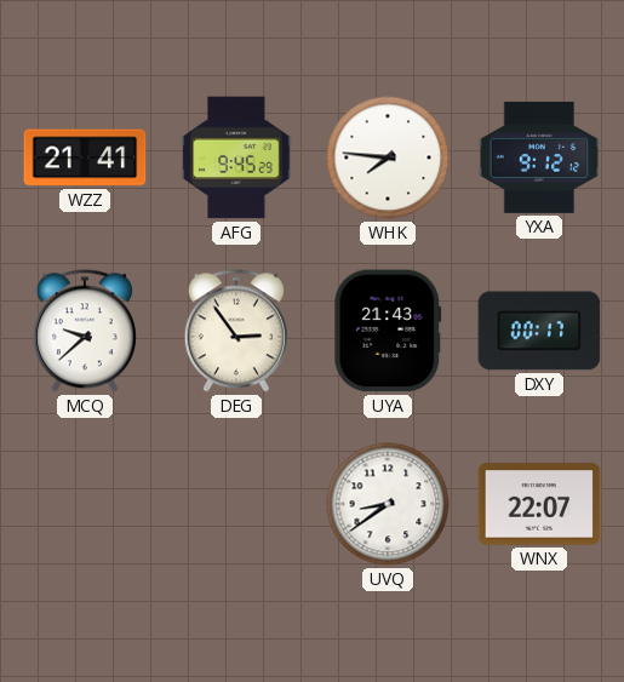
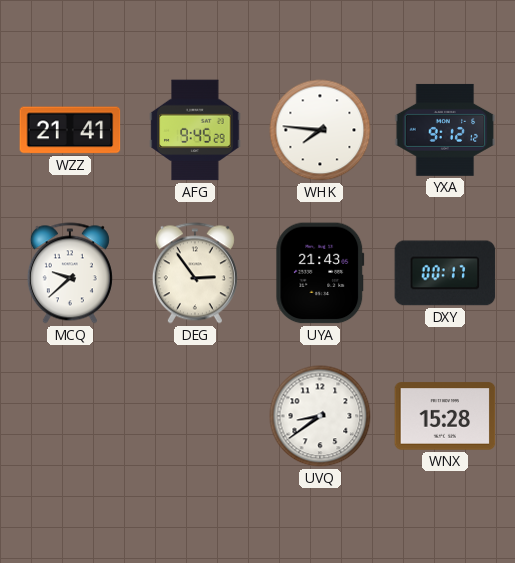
WNX: 22:07 -> 15:28
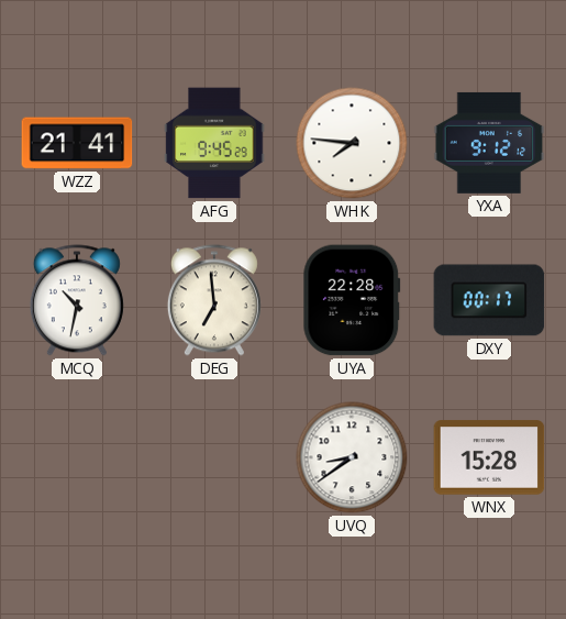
MCQ: 9:38 -> 10:32
DEG: 2:54 -> 6:59
UYA: 21:43 -> 22:28
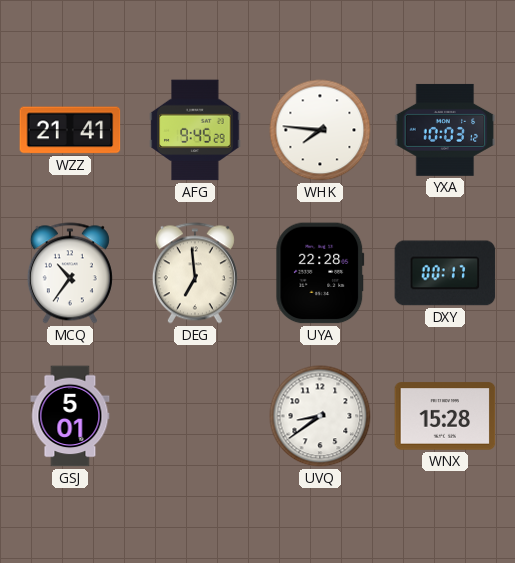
YXA: 9:12 -> 10:03
MCQ: 10:32 -> 10:36
GSJ: none -> 5:01
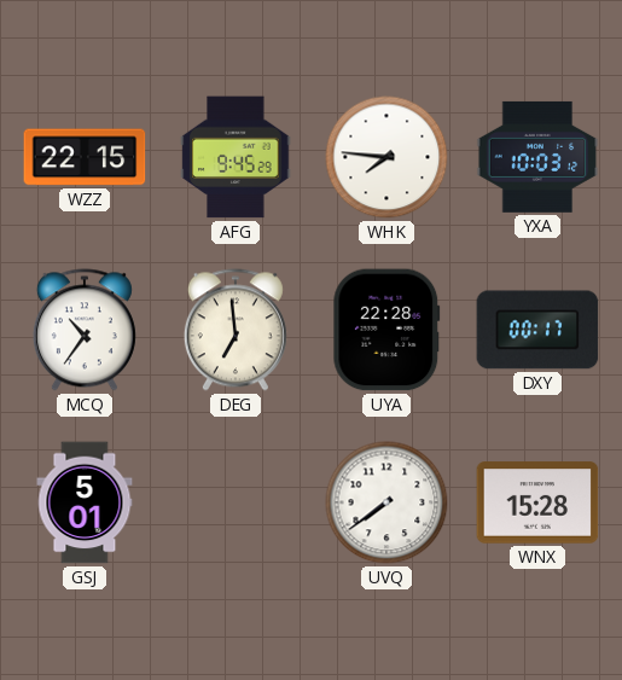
WZZ: 21:41 -> 22:15
UVQ: 8:39 -> 7:39
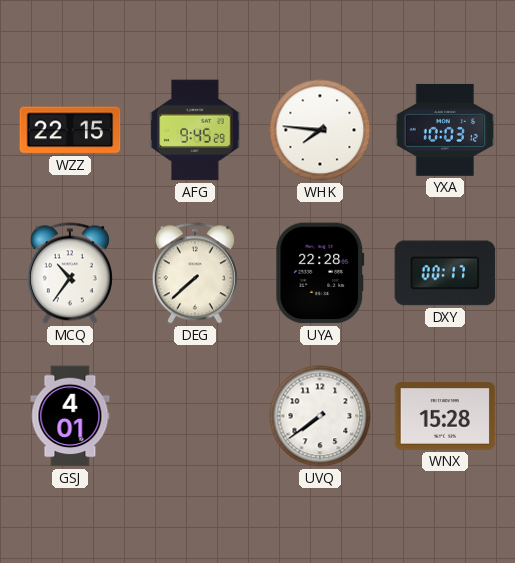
DEG: 6:59 -> 7:38
GSJ: 5:01 -> 4:01
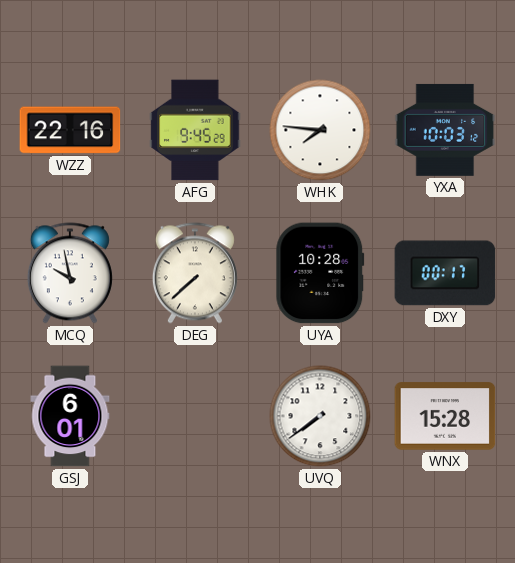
WZZ: 22:15 -> 22:16
MCQ: 10:36 -> 9:58
UYA: 22:28 -> 10:28
GSJ: 4:01 -> 6:01
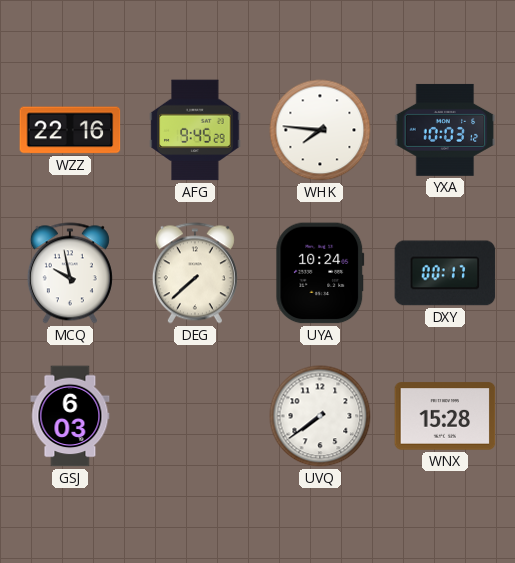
UYA: 10:28 -> 10:24
GSJ: 6:01 -> 6:03
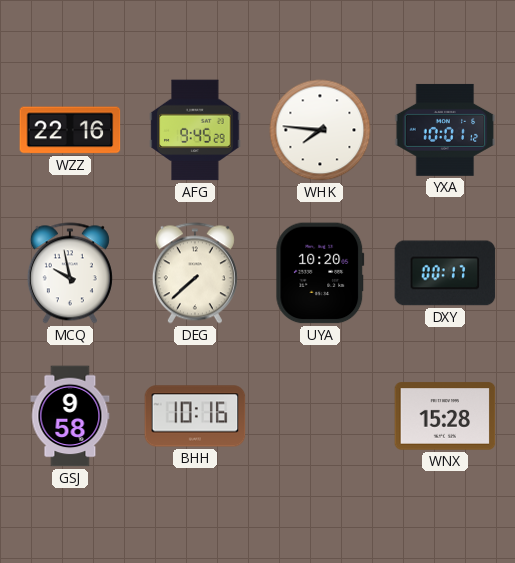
YXA: 10:03 -> 10:01
UYA: 10:24 -> 10:20
GSJ: 6:03 -> 9:58
BHH: none -> 10:16
UVQ: 7:39 -> none
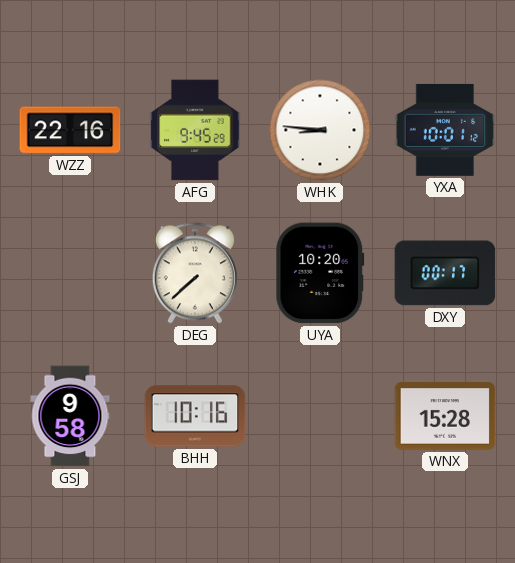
WHK: 7:46 -> 8:46
MCQ: 9:58 -> none
